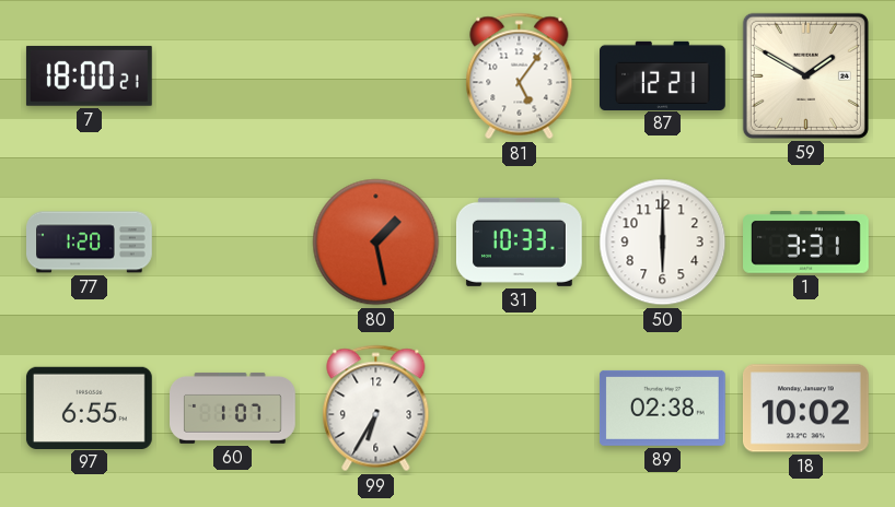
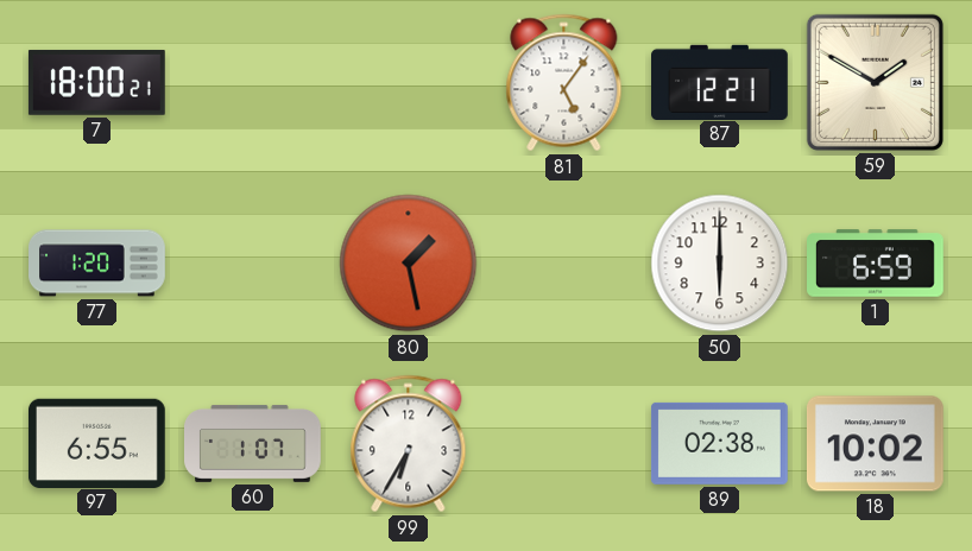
31: 10:33 -> none
1: 3:31 -> 6:59
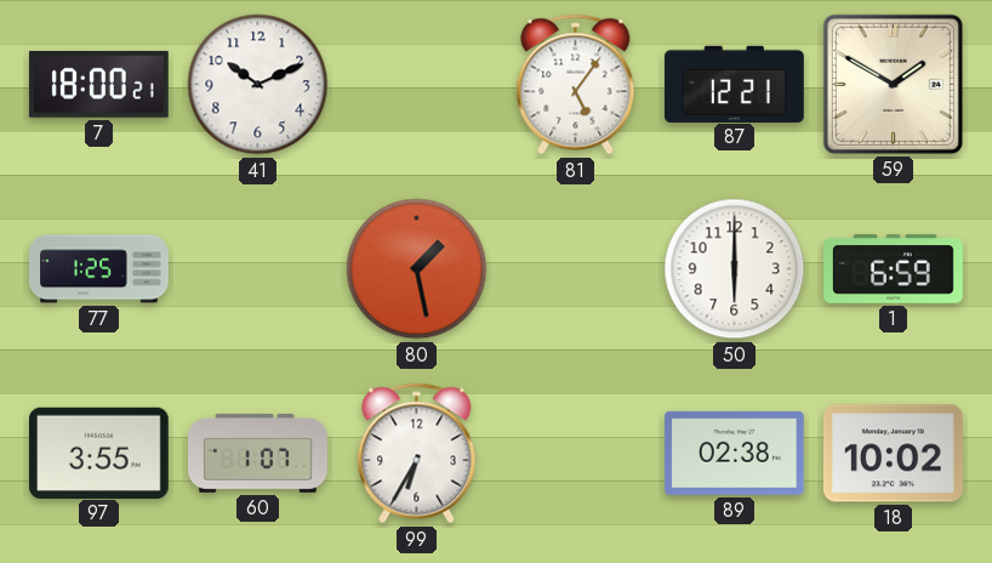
41: none -> 10:11
77: 1:20 -> 1:25
97: 6:55 -> 3:55
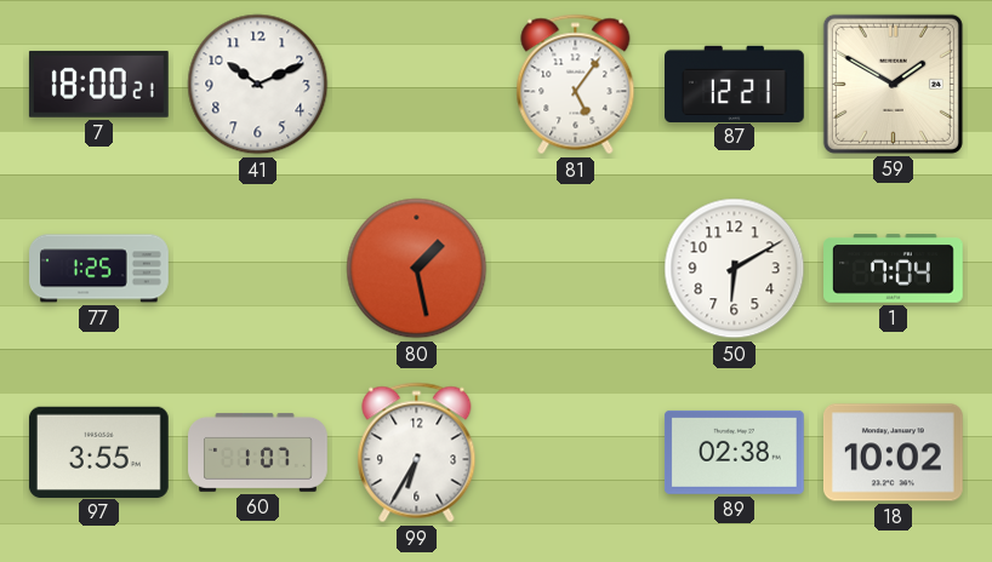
50: 6:00 -> 6:10
1: 6:59 -> 7:04
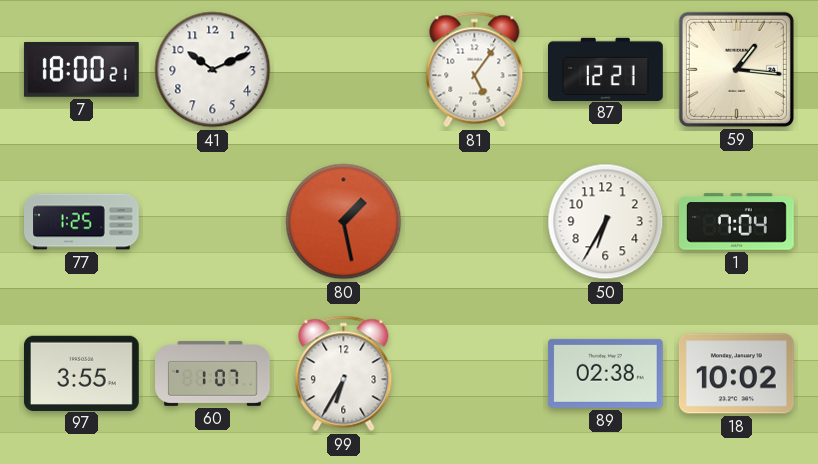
59: 1:50 -> 1:16
50: 6:10 -> 6:35
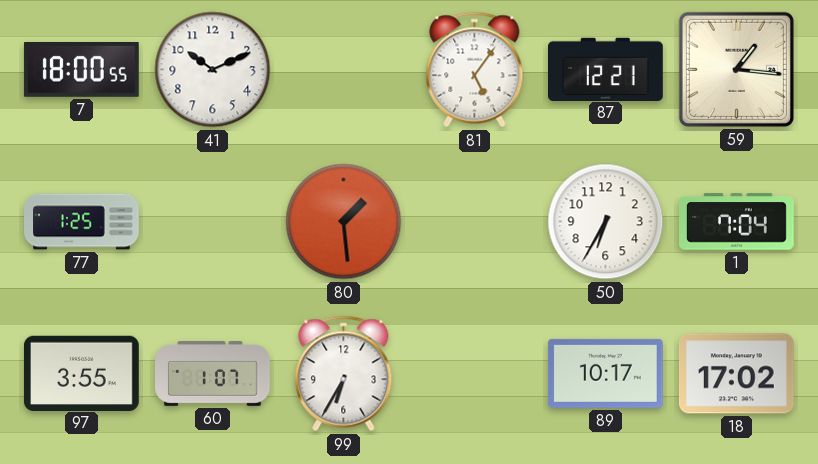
7: 18:00:21 -> 18:00:55
80: 1:28 -> 1:29
89: 02:38 -> 10:17
18: 10:02 -> 17:02
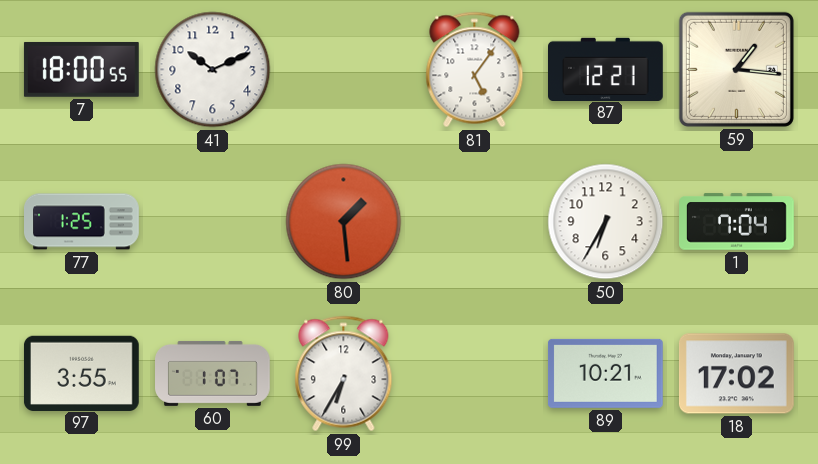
89: 10:17 -> 10:21
